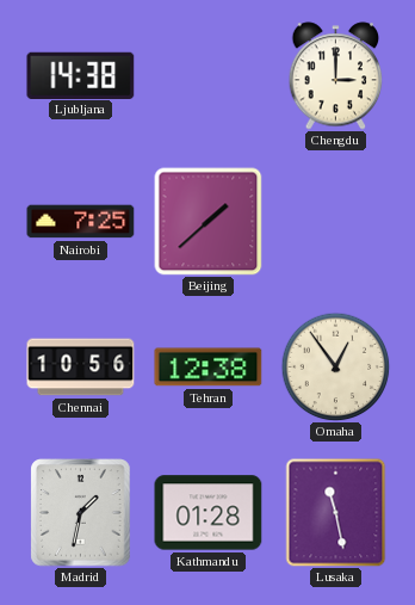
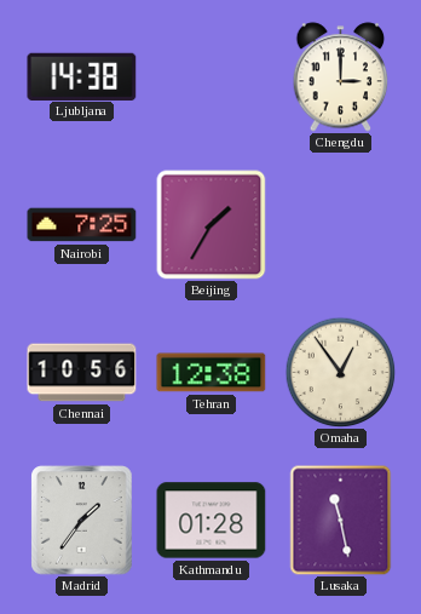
Beijing: 1:38 -> 1:35
Madrid: 1:32 -> 1:36
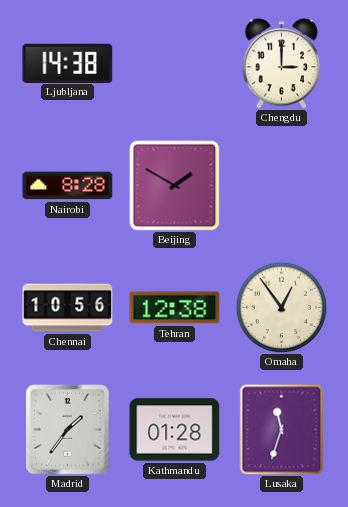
Nairobi: 7:25 -> 8:28
Beijing: 1:35 -> 1:50
Lusaka: 11:28 -> 11:33
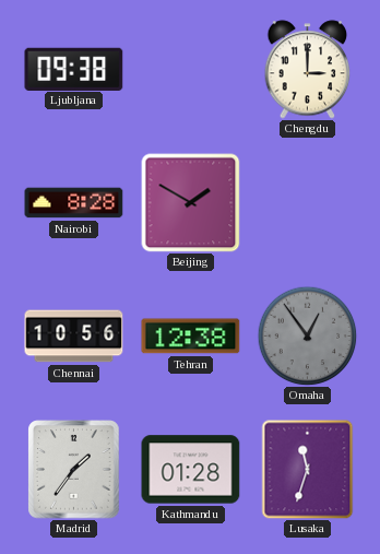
Ljubljana: 14:38 -> 09:38
Omaha dial: cream -> grey
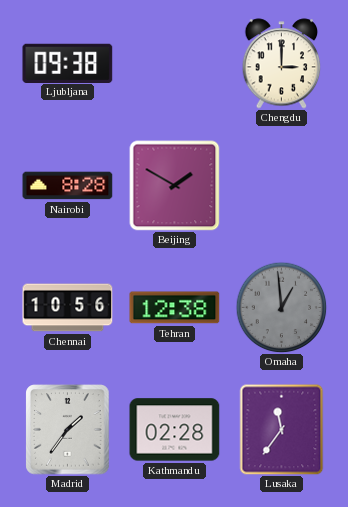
Omaha: 12:54 -> 12:59
Kathmandu: 01:28 -> 02:28
Lusaka: 11:33 -> 11:36
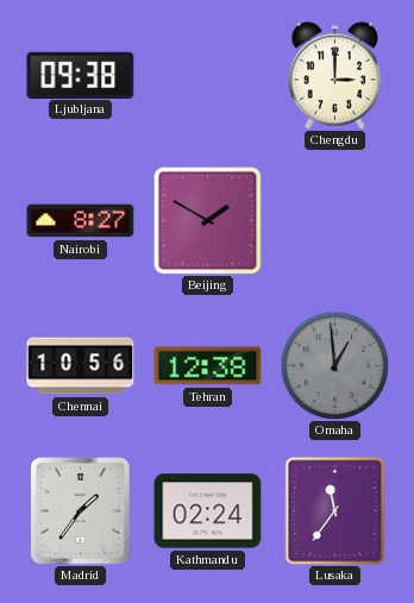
Nairobi: 8:28 -> 8:27
Kathmandu: 02:28 -> 02:24
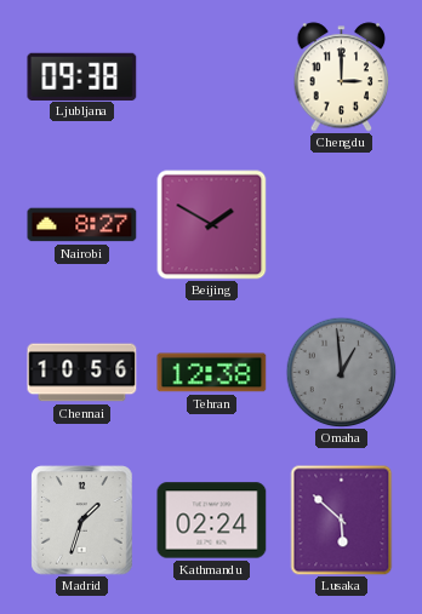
Madrid: 1:36 -> 1:33
Lusaka: 11:36 -> 5:52
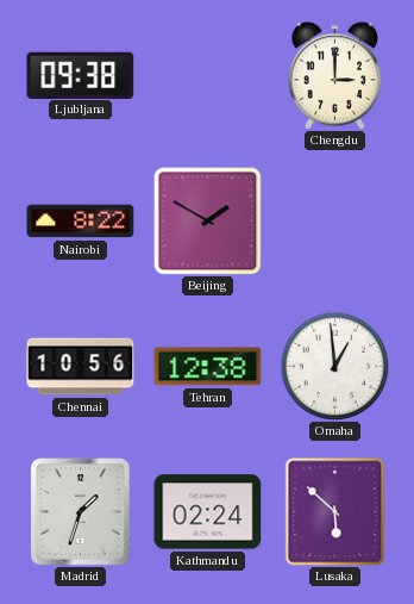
Nairobi: 8:27 -> 8:22
Omaha dial: grey -> white
